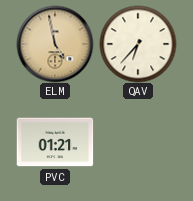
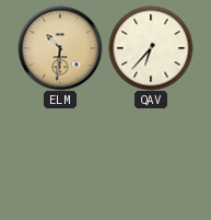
ELM: 4:58 -> 10:31
PVC: 01:21 -> none
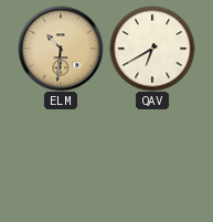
QAV: 6:37 -> 6:40
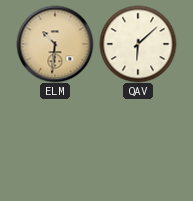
QAV: 6:40 -> 6:08
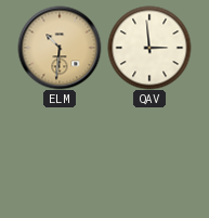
QAV: 6:08 -> 2:59
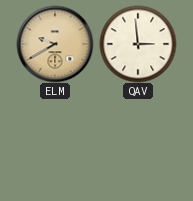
ELM: 10:31 -> 9:40
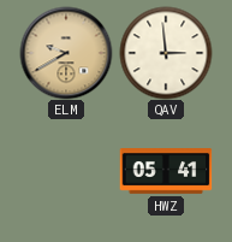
HWZ: none -> 05:41
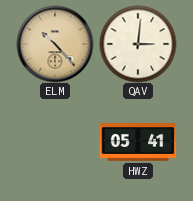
ELM: 9:40 -> 10:23
QAV: 2:59 -> 3:01
